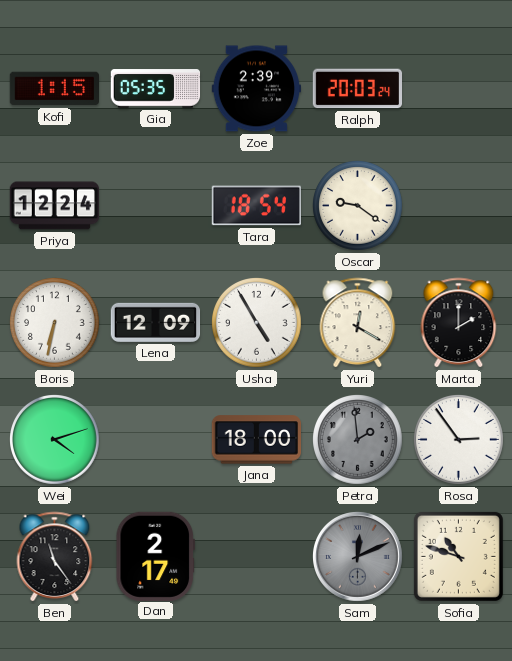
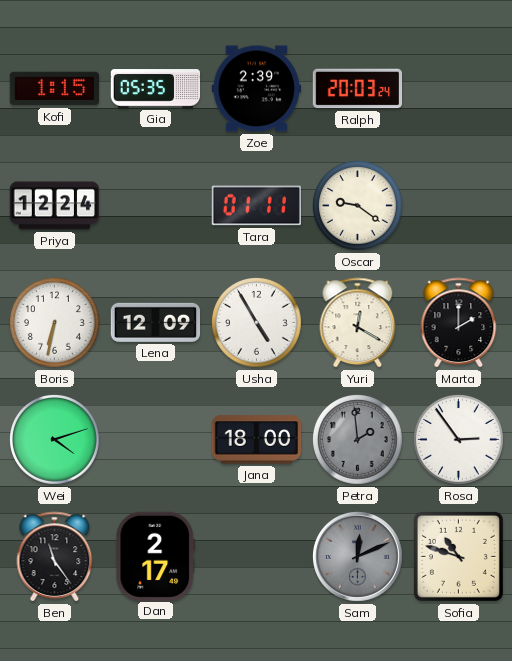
Tara: 18:54 -> 01:11
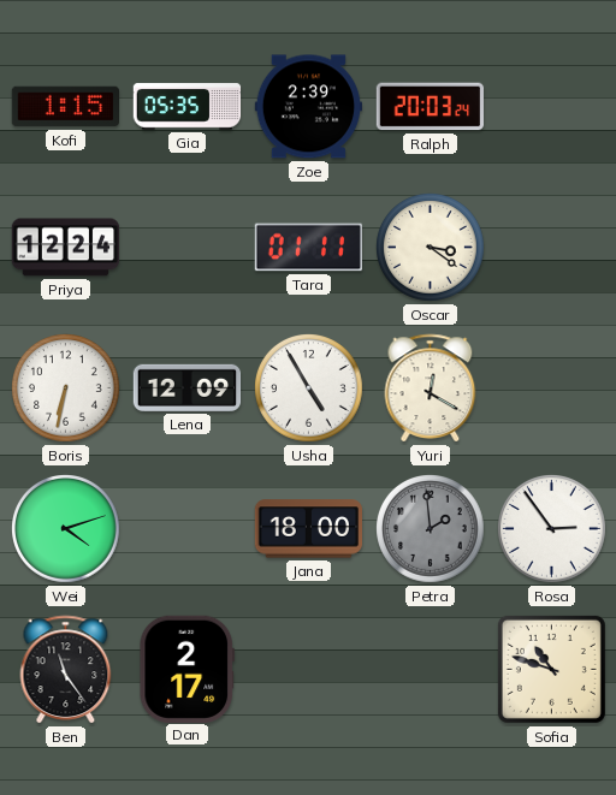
Oscar: 9:21 -> 3:21
Marta: 2:00 -> none
Sam: 12:11 -> none
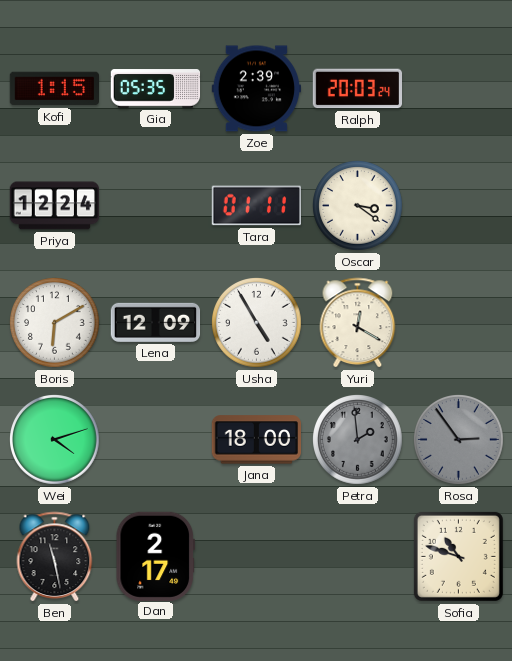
Boris: 6:32 -> 6:10
Rosa dial: white -> grey
Ben: 11:24 -> 11:28
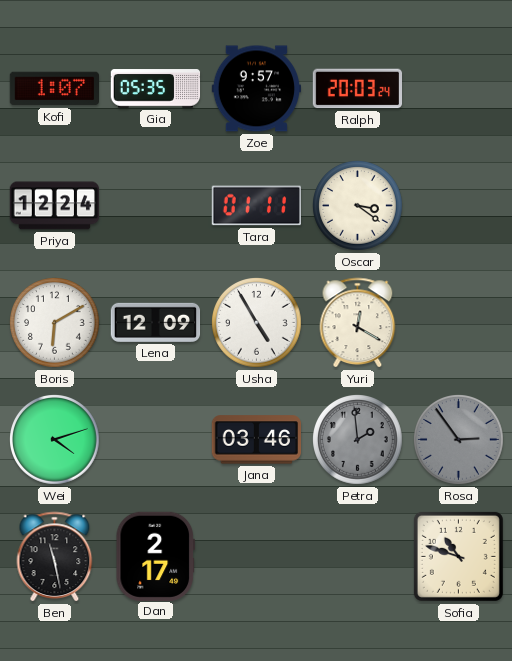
Kofi: 1:15 -> 1:07
Zoe: 2:39 -> 9:57
Jana: 18:00 -> 03:46
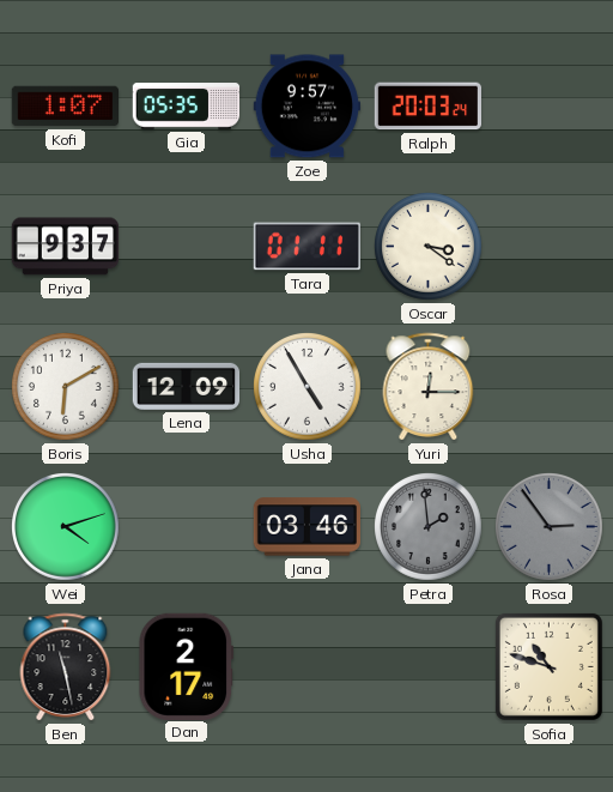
Priya: 12:24 -> 9:37
Yuri: 12:20 -> 12:15
